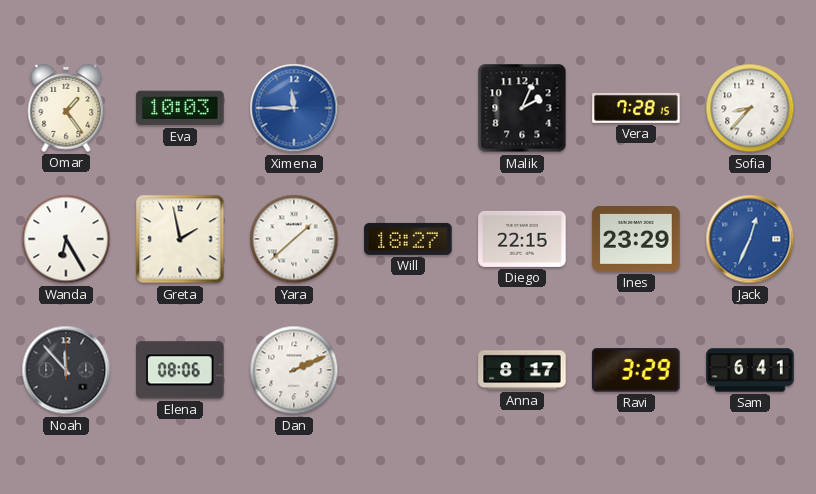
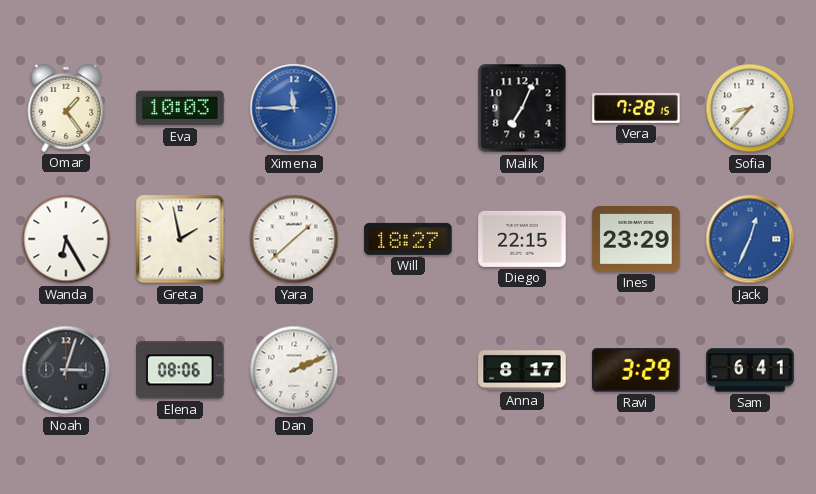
Malik: 2:04 -> 7:04
Noah: 11:53 -> 3:03
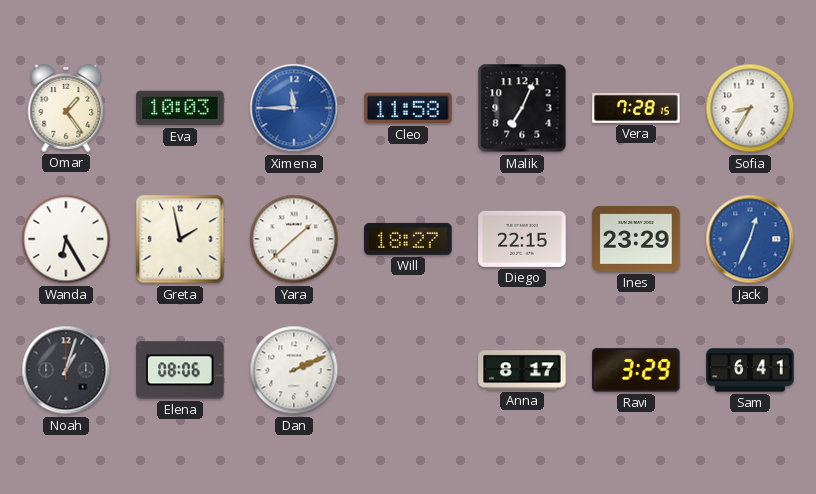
Cleo: none -> 11:58
Sofia: 8:37 -> 8:35
Noah: 3:03 -> 1:03
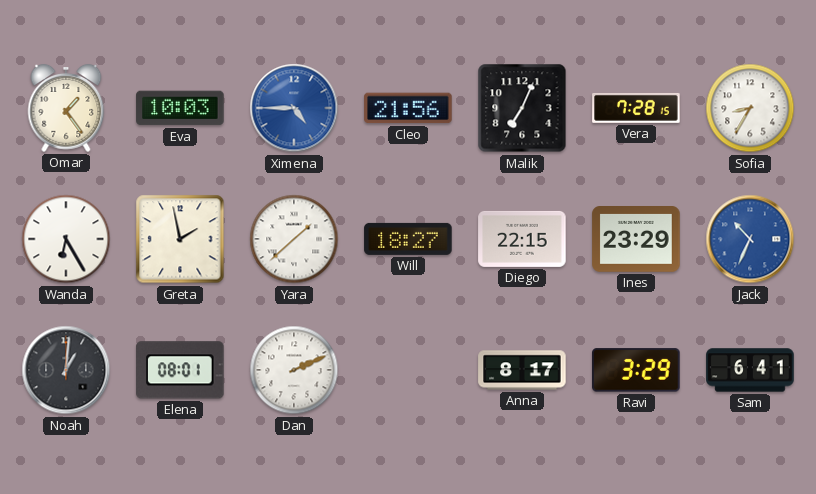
Ximena: 11:45 -> 4:45
Cleo: 11:58 -> 21:56
Jack: 12:34 -> 10:34
Noah: 1:03 -> 1:01
Elena: 08:06 -> 08:01
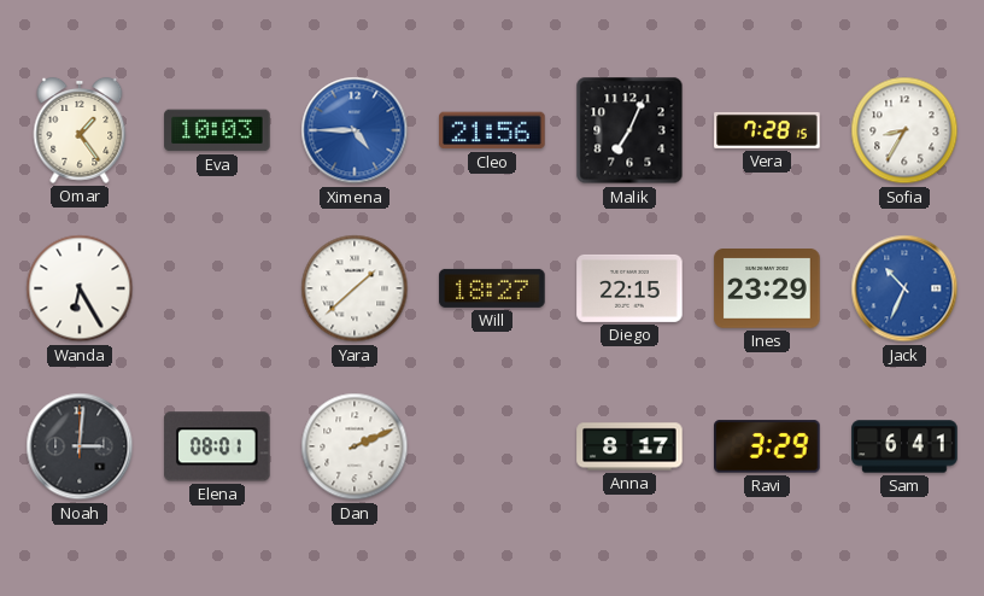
Greta: 1:58 -> none
Noah: 1:01 -> 3:01
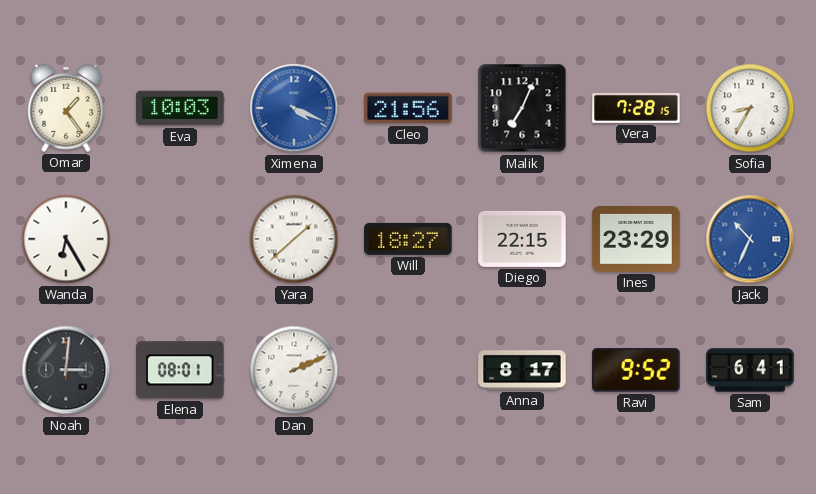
Ximena: 4:45 -> 4:19
Ravi: 3:29 -> 9:52
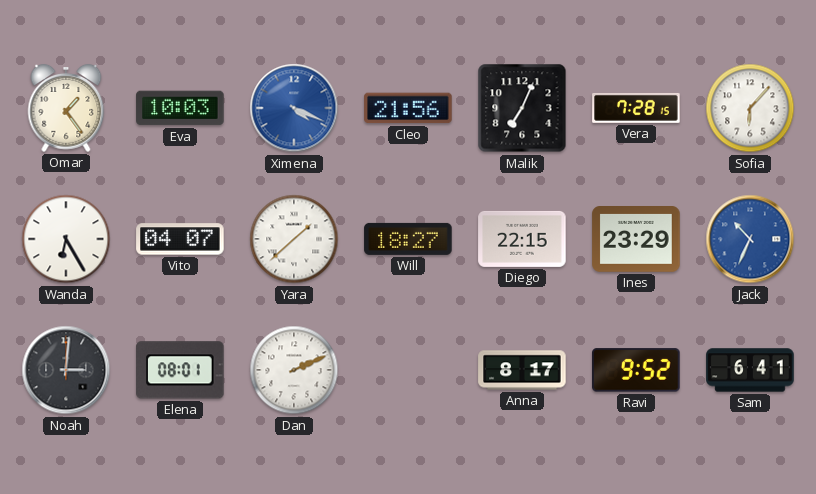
Sofia: 8:35 -> 6:07
Vito: none -> 04:07
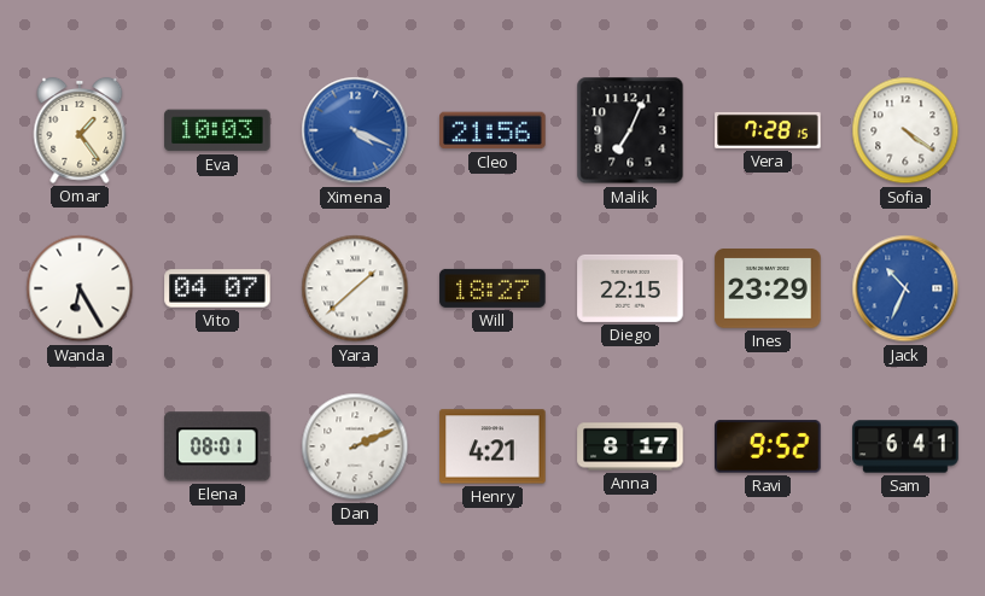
Sofia: 6:07 -> 4:21
Noah: 3:01 -> none
Henry: none -> 4:21
